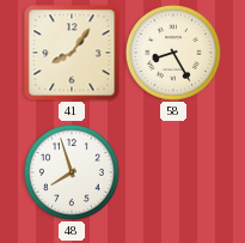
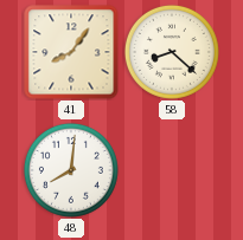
58: 8:25 -> 8:22
48: 7:57 -> 8:01
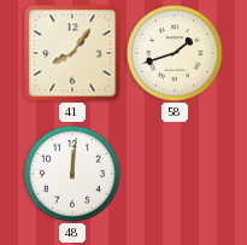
58: 8:22 -> 1:42
48: 8:01 -> 12:01
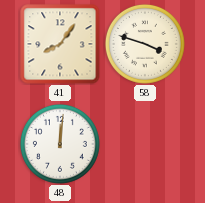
58: 1:42 -> 3:48
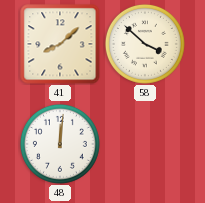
41: 8:06 -> 8:08
58: 3:48 -> 3:52
